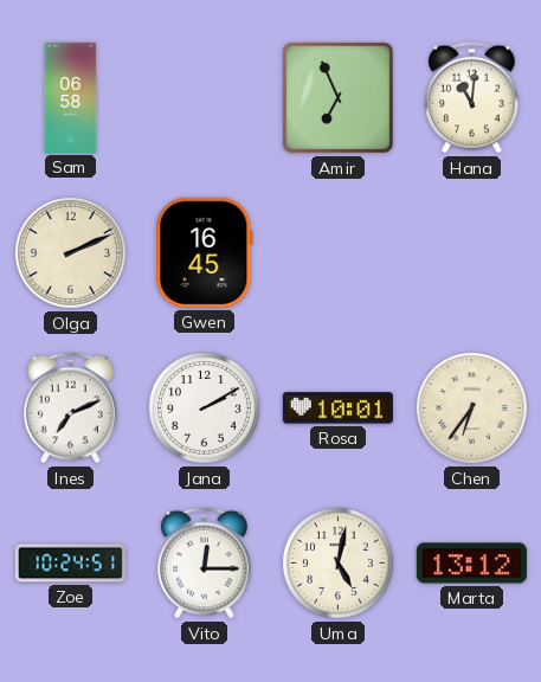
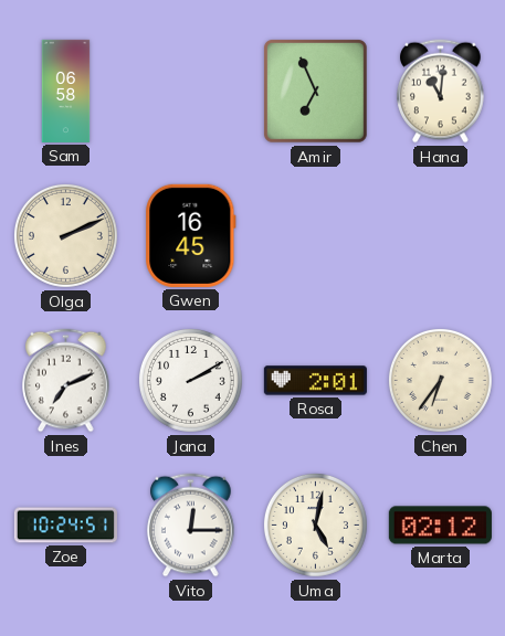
Rosa: 10:01 -> 2:01
Marta: 13:12 -> 02:12
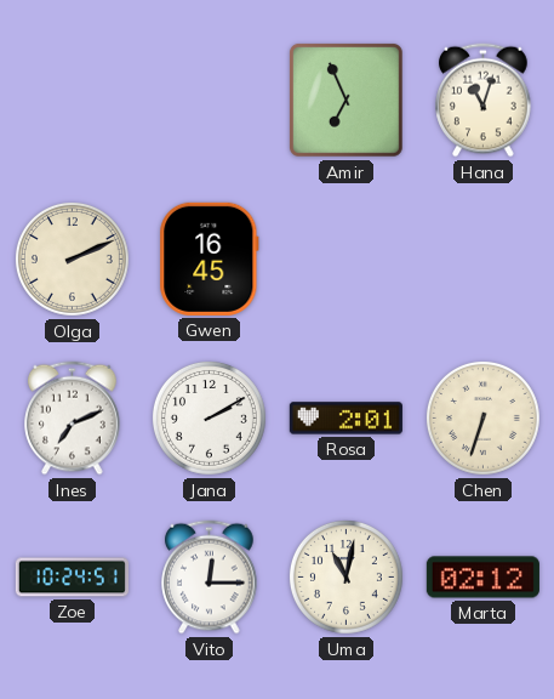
Sam: 06:58 -> none
Hana: 11:01 -> 11:03
Chen: 6:36 -> 6:33
Uma: 5:02 -> 11:02
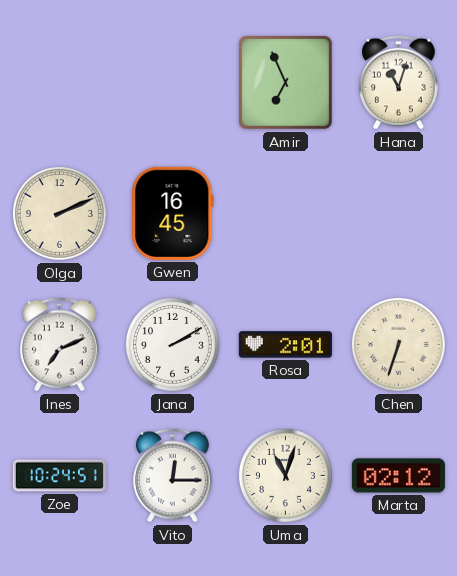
Uma: 11:02 -> 11:03
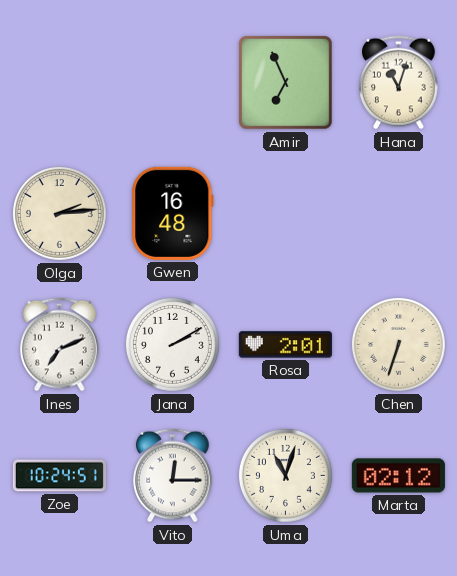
Olga: 2:11 -> 2:14
Gwen: 16:45 -> 16:48
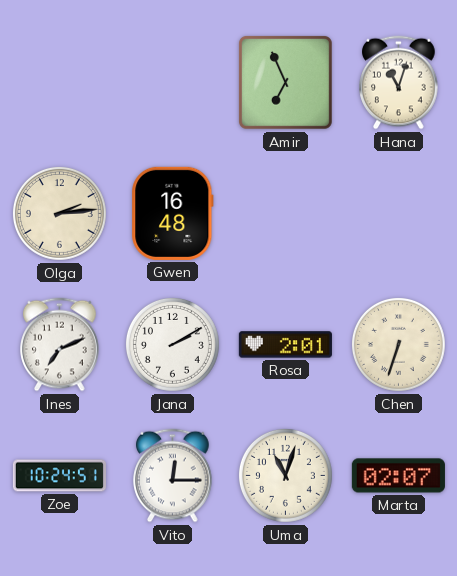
Marta: 02:12 -> 02:07
